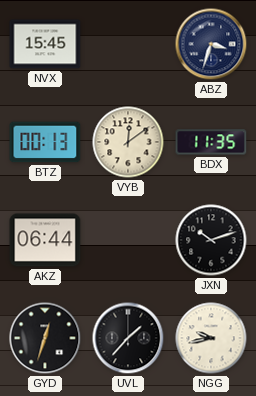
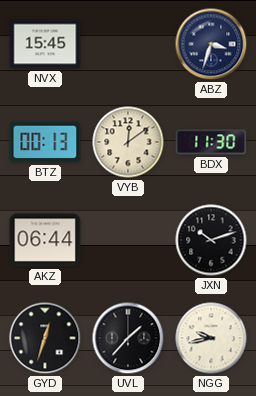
BDX: 11:35 -> 11:30
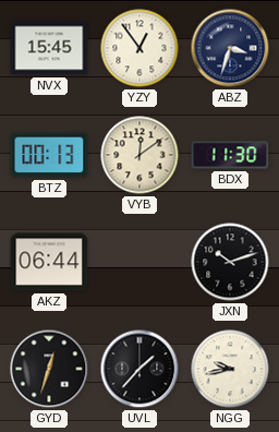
YZY: none -> 12:54
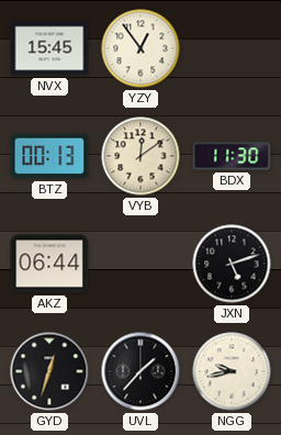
ABZ: 3:33 -> none
JXN: 10:12 -> 5:12
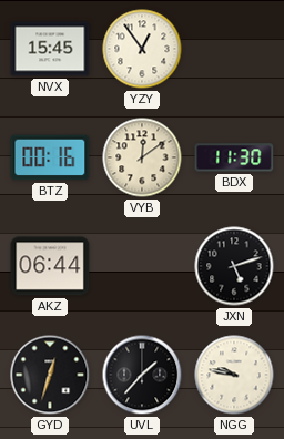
BTZ: 00:13 -> 00:16
NGG: 9:43 -> 9:47
